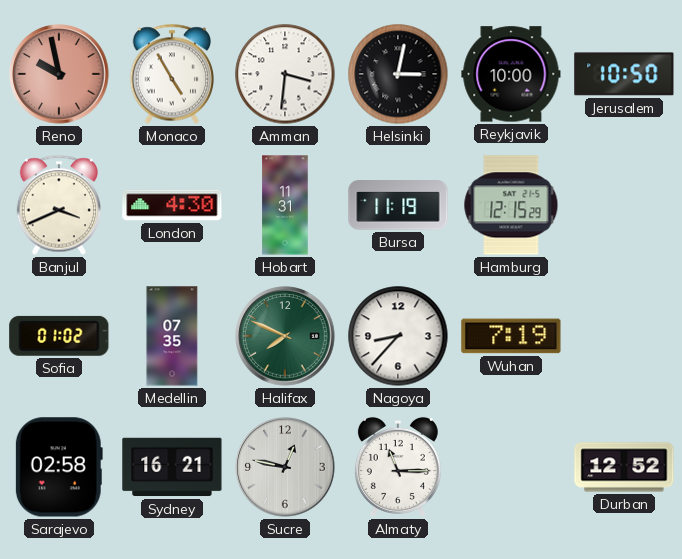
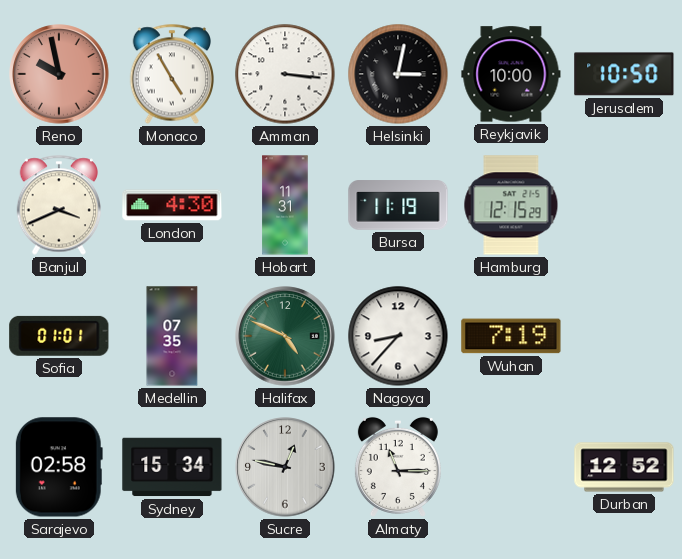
Amman: 3:31 -> 3:16
Sofia: 01:02 -> 01:01
Halifax: 7:49 -> 4:49
Sydney: 16:21 -> 15:34
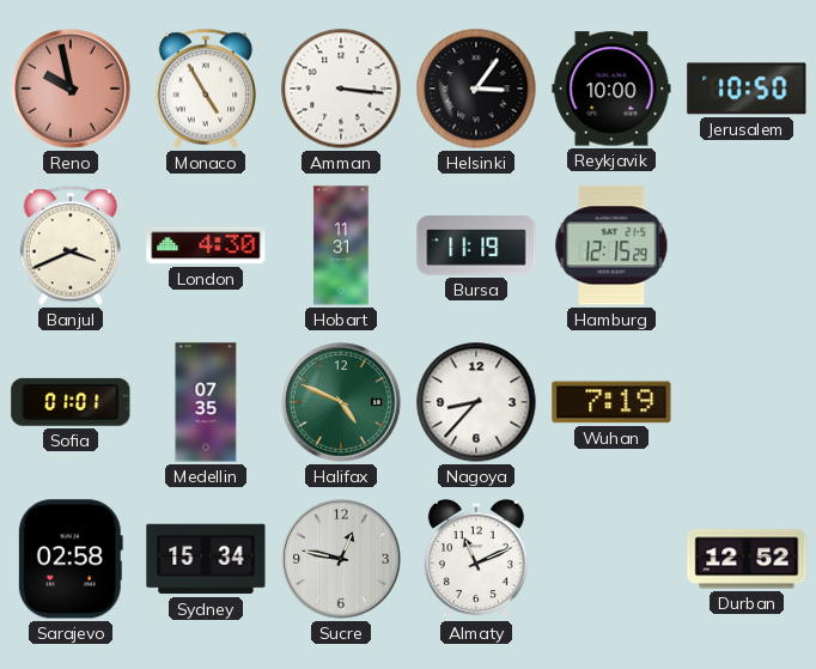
Helsinki: 3:02 -> 3:06
Almaty: 11:15 -> 11:11
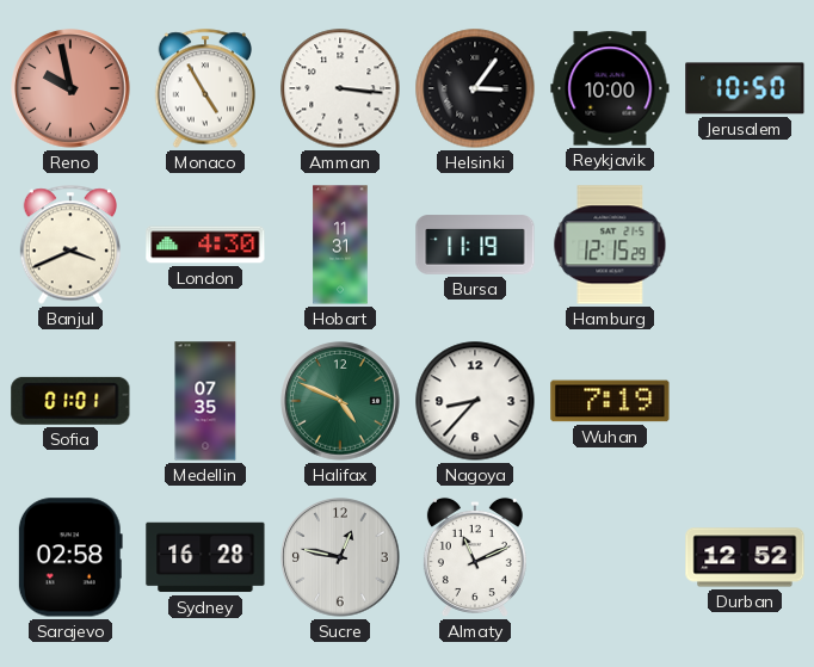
Sydney: 15:34 -> 16:28
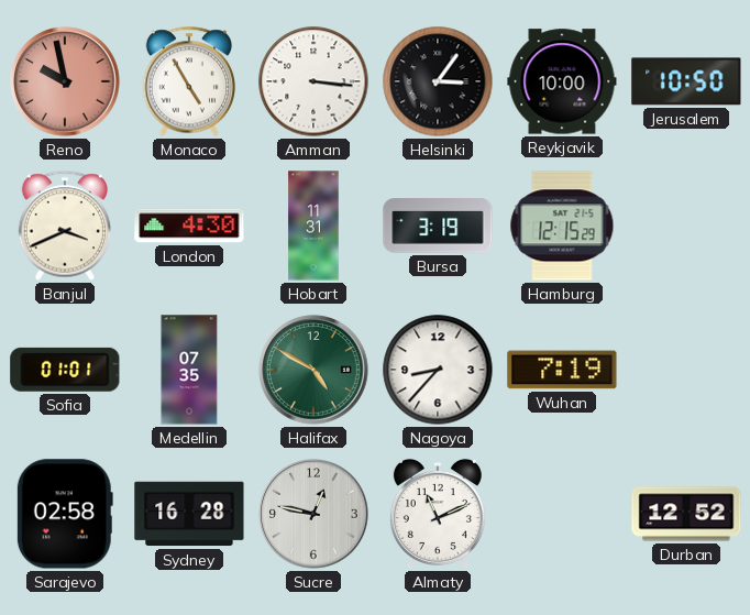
Bursa: 11:19 -> 3:19
Halifax: 4:49 -> 4:50
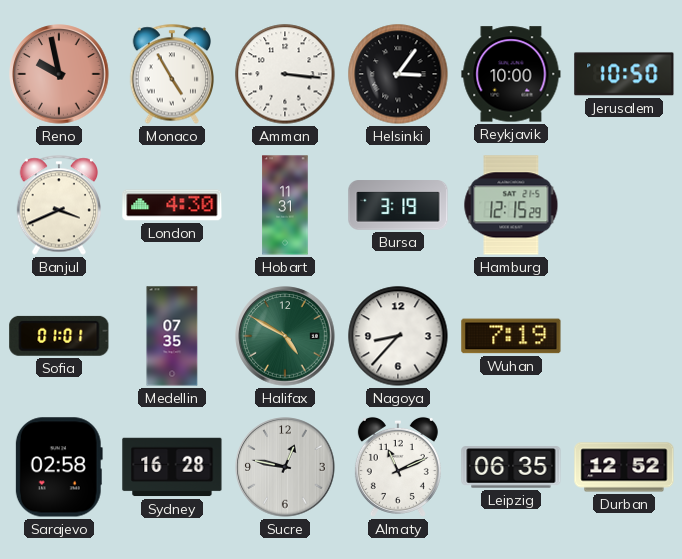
Leipzig: none -> 06:35
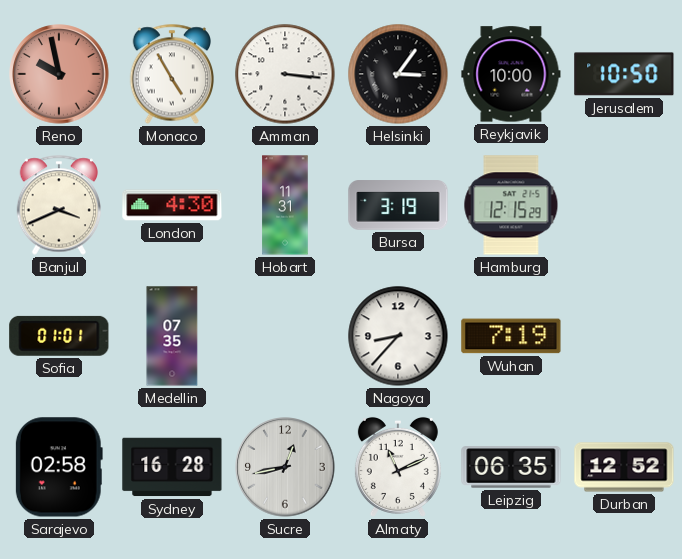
Halifax: 4:50 -> none
Sucre: 12:47 -> 12:43
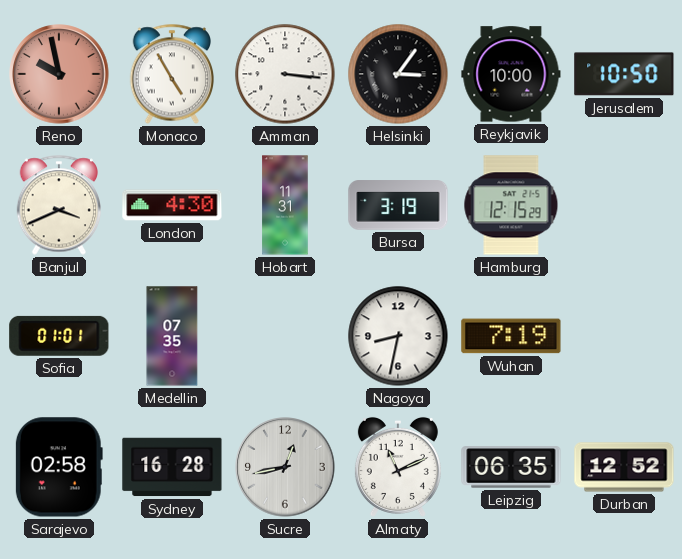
Nagoya: 8:37 -> 8:32
